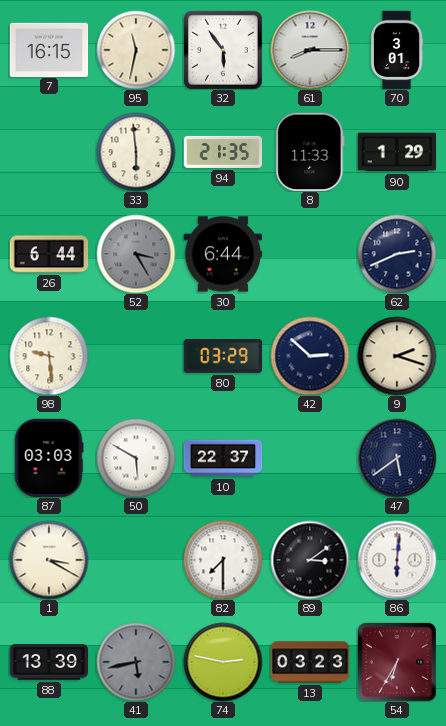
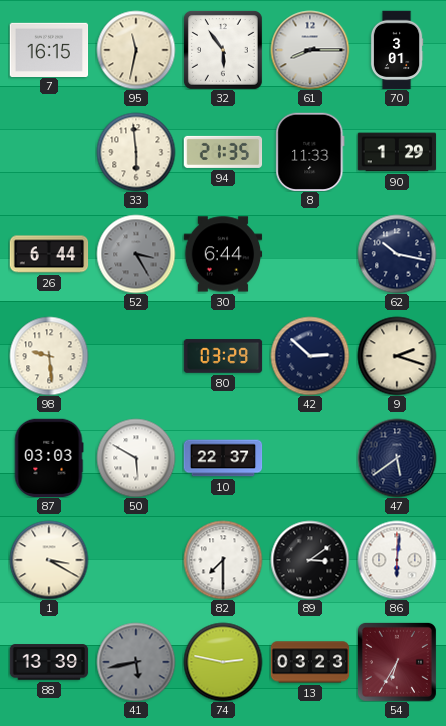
62: 2:41 -> 10:17
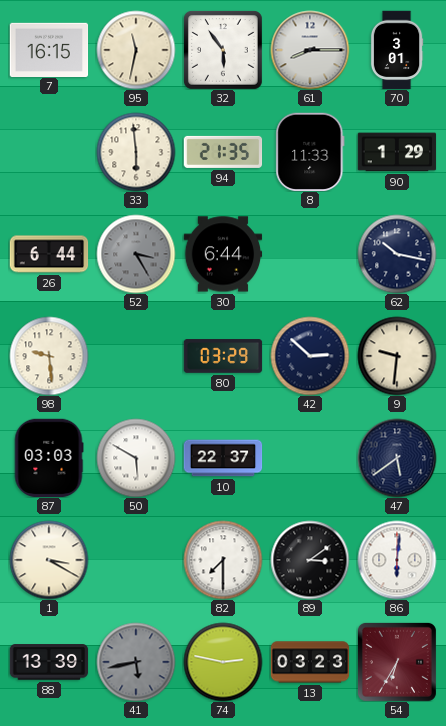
9: 2:18 -> 9:31
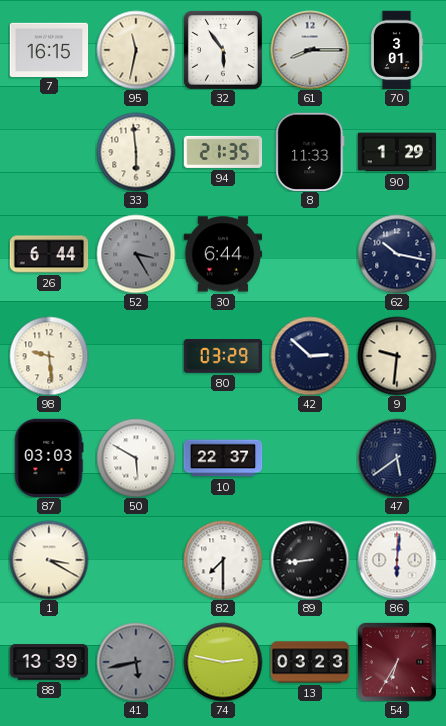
89: 3:09 -> 8:44
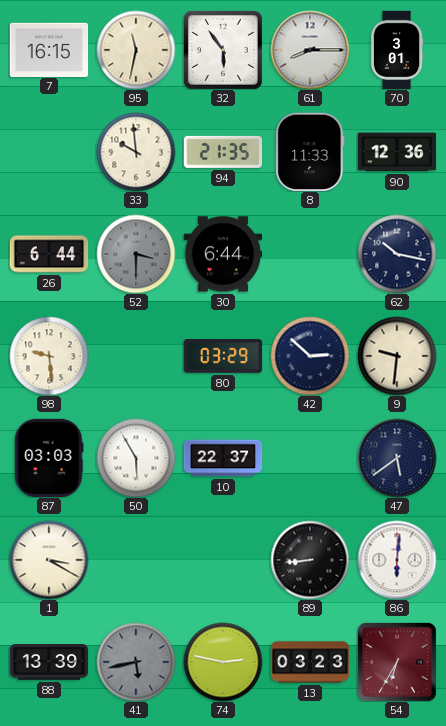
33: 5:59 -> 9:59
90: 1:29 -> 12:36
52: 3:25 -> 3:30
50: 5:50 -> 5:55
82: 7:30 -> none
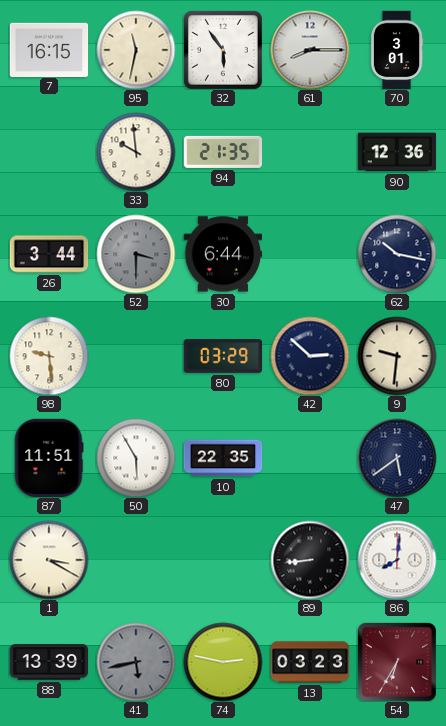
8: 11:33 -> none
26: 6:44 -> 3:44
87: 03:03 -> 11:51
10: 22:37 -> 22:35
86: 6:01 -> 8:01
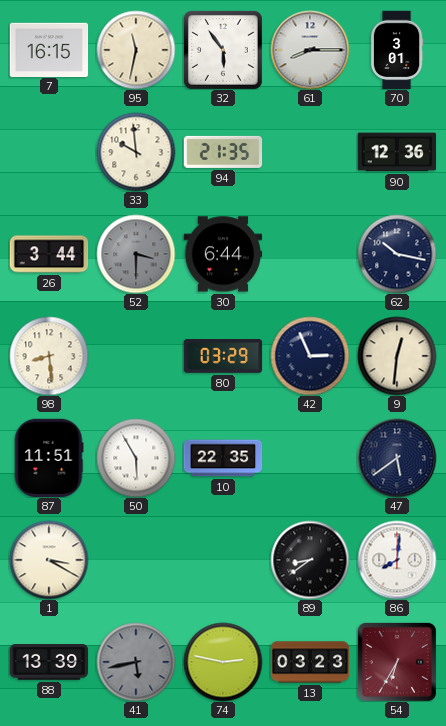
98: 9:29 -> 8:29
42: 2:52 -> 2:56
9: 9:31 -> 12:31
89: 8:44 -> 8:39
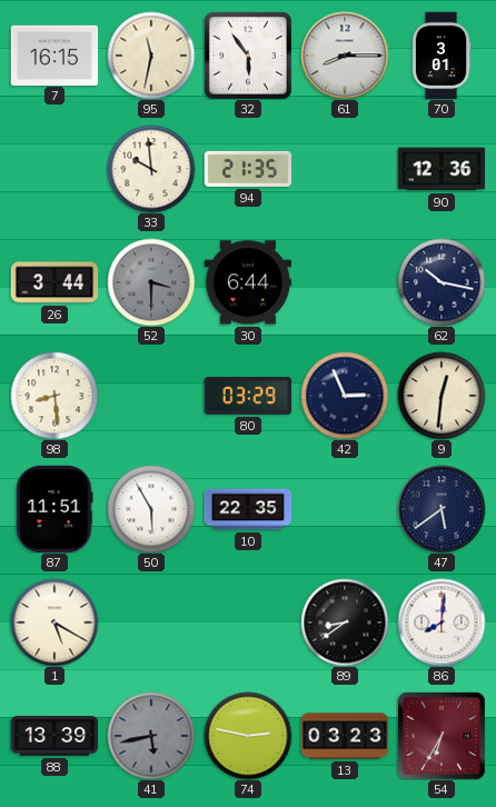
1: 3:20 -> 5:20
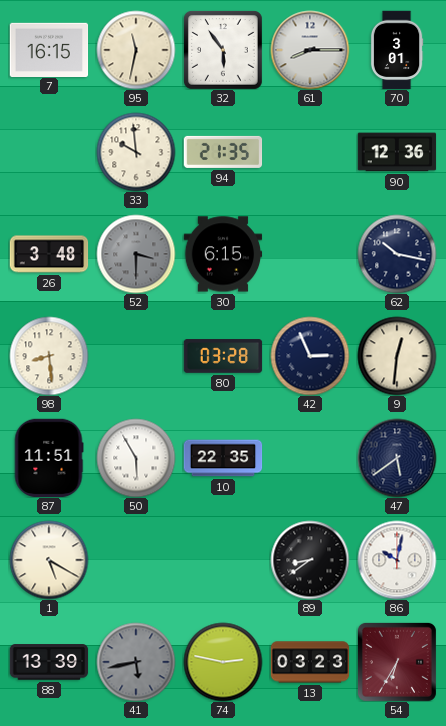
26: 3:44 -> 3:48
30: 6:44 -> 6:15
80: 03:29 -> 03:28
86: 8:01 -> 10:02
